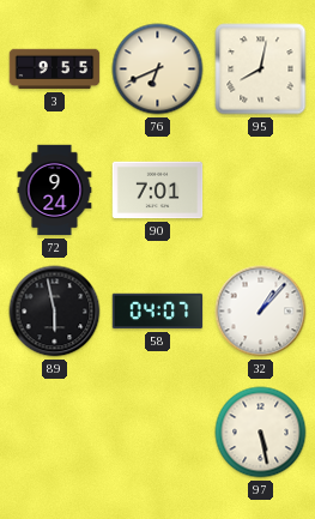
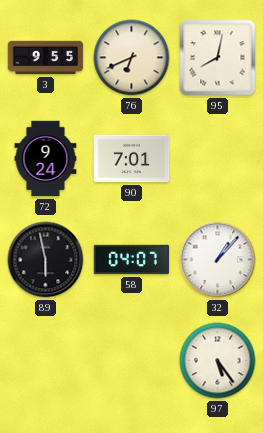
97: 5:28 -> 5:24
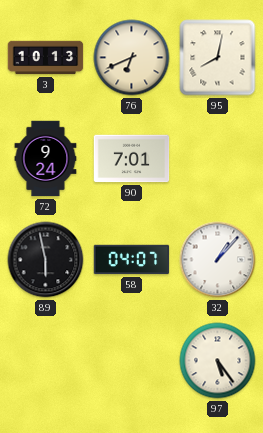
3: 9:55 -> 10:13
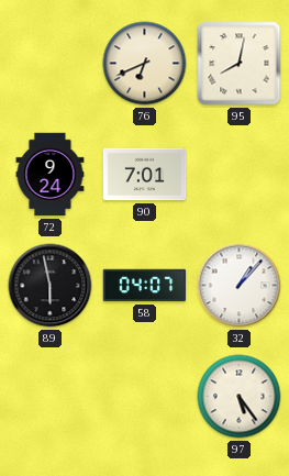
3: 10:13 -> none
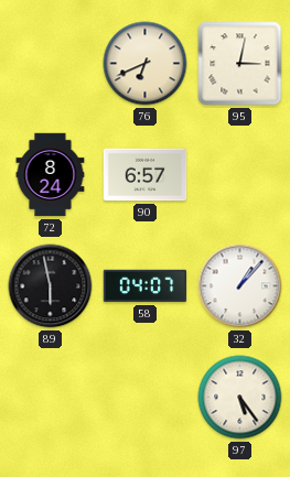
95: 8:02 -> 3:02
72: 9:24 -> 8:24
90: 7:01 -> 6:57
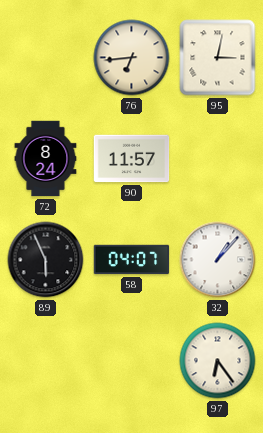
76: 6:41 -> 6:44
90: 6:57 -> 11:57
89: 5:58 -> 5:56
97: 5:24 -> 6:24
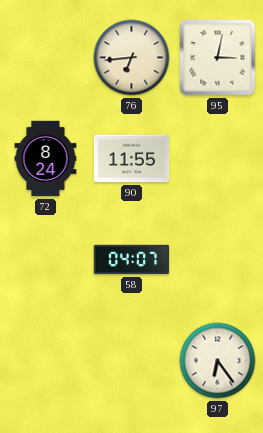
90: 11:57 -> 11:55
89: 5:56 -> none
32: 1:07 -> none
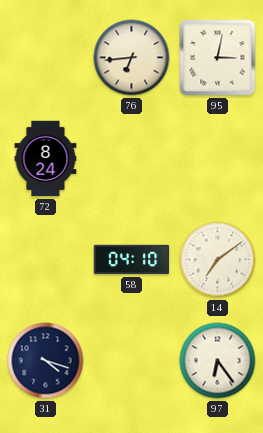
90: 11:55 -> none
58: 04:07 -> 04:10
14: none -> 7:09
31: none -> 4:18
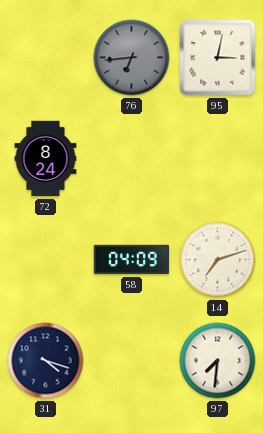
76 dial: cream -> grey
58: 04:10 -> 04:09
14: 7:09 -> 7:12
97: 6:24 -> 7:31
